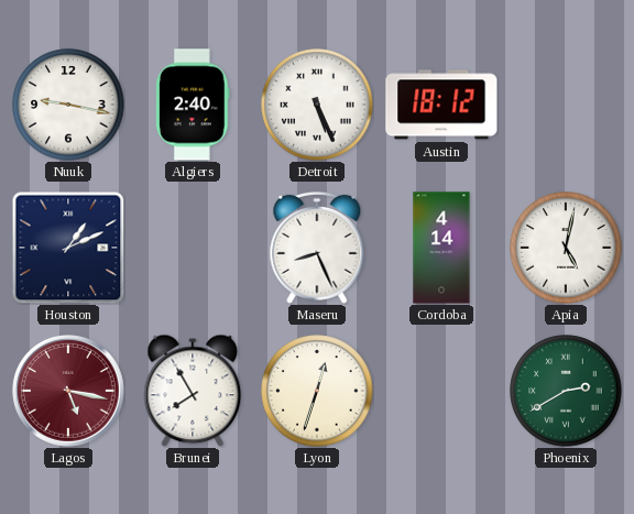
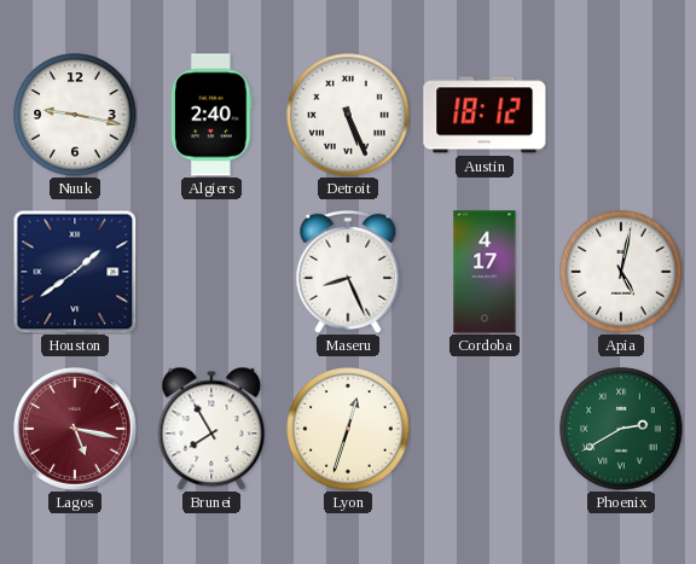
Houston: 1:11 -> 1:39
Cordoba: 4:14 -> 4:17
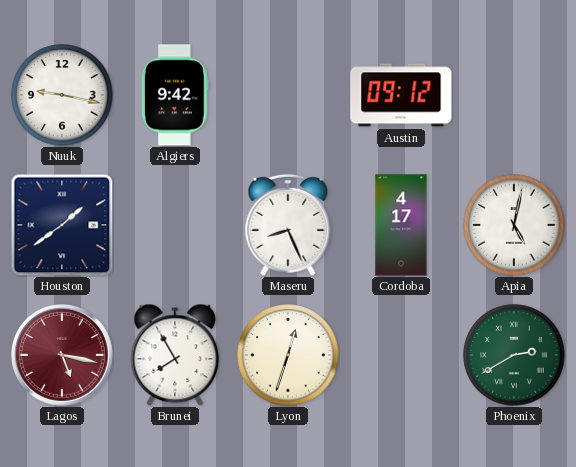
Algiers: 2:40 -> 9:42
Detroit: 5:26 -> none
Austin: 18:12 -> 09:12
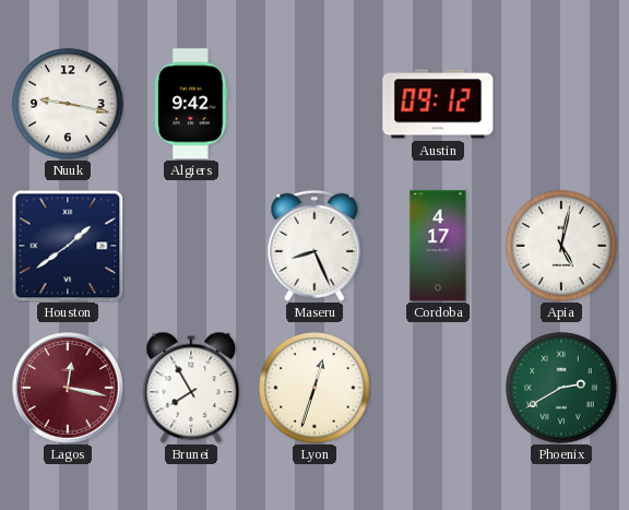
Lagos: 5:17 -> 12:17
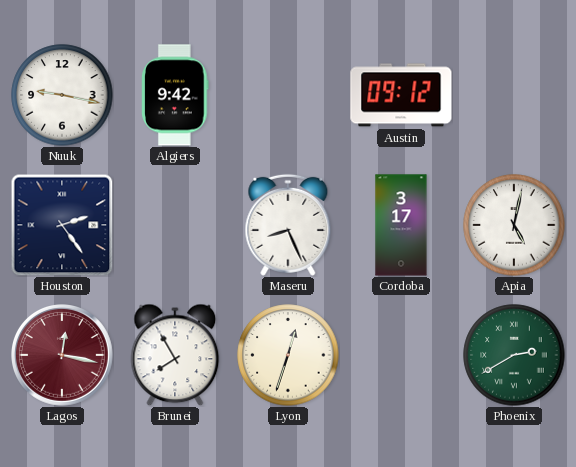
Houston: 1:39 -> 2:24
Cordoba: 4:17 -> 3:17
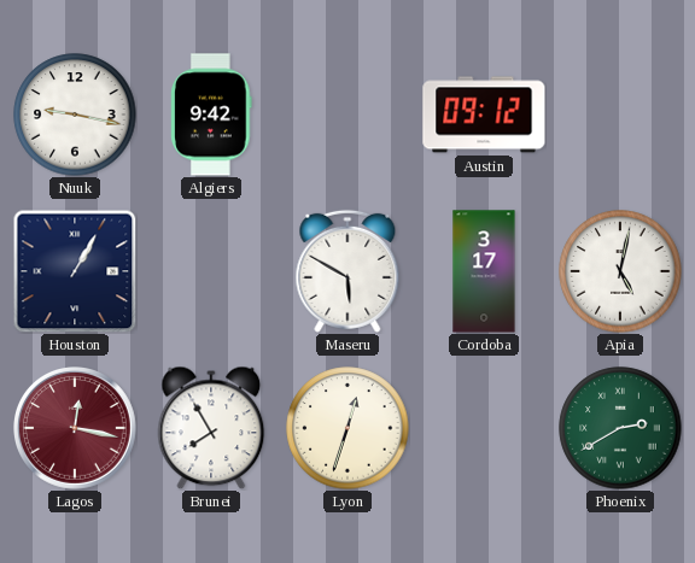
Houston: 2:24 -> 1:05
Maseru: 8:26 -> 5:50
